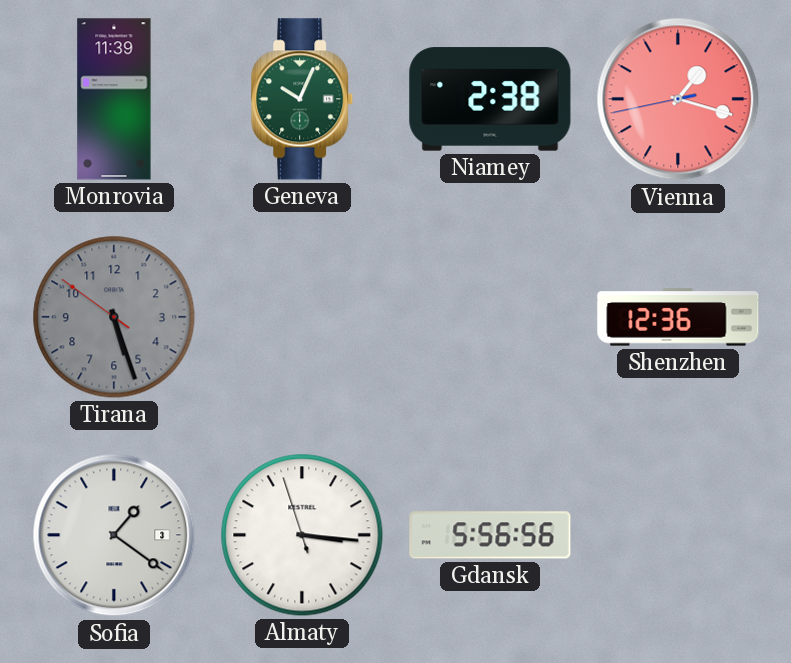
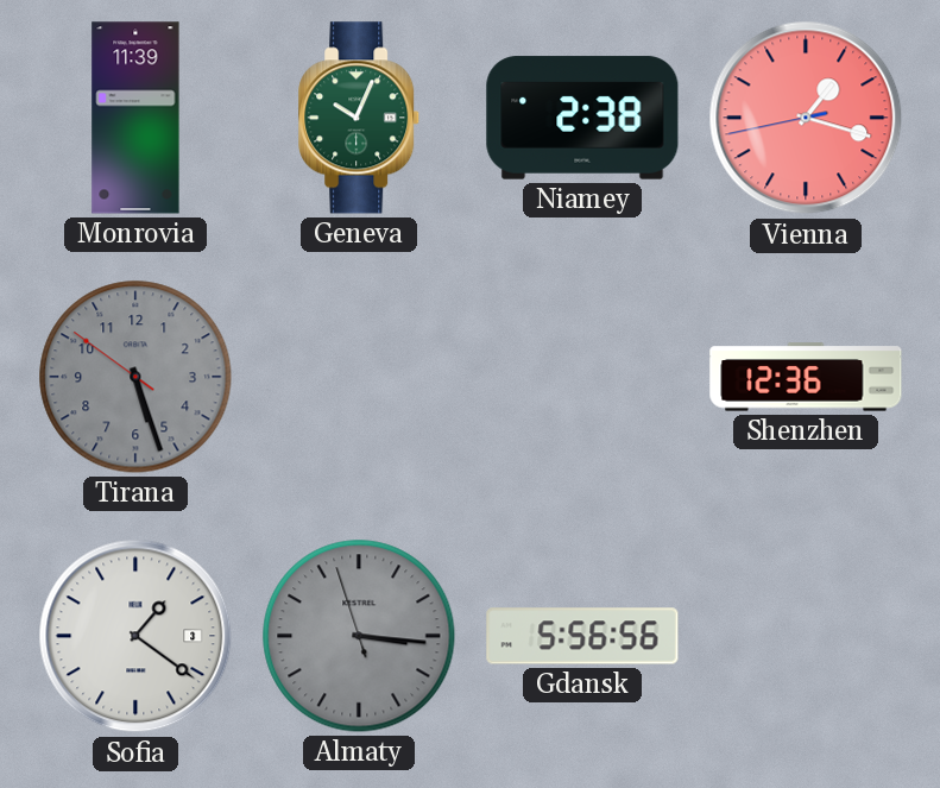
Almaty dial: white -> grey
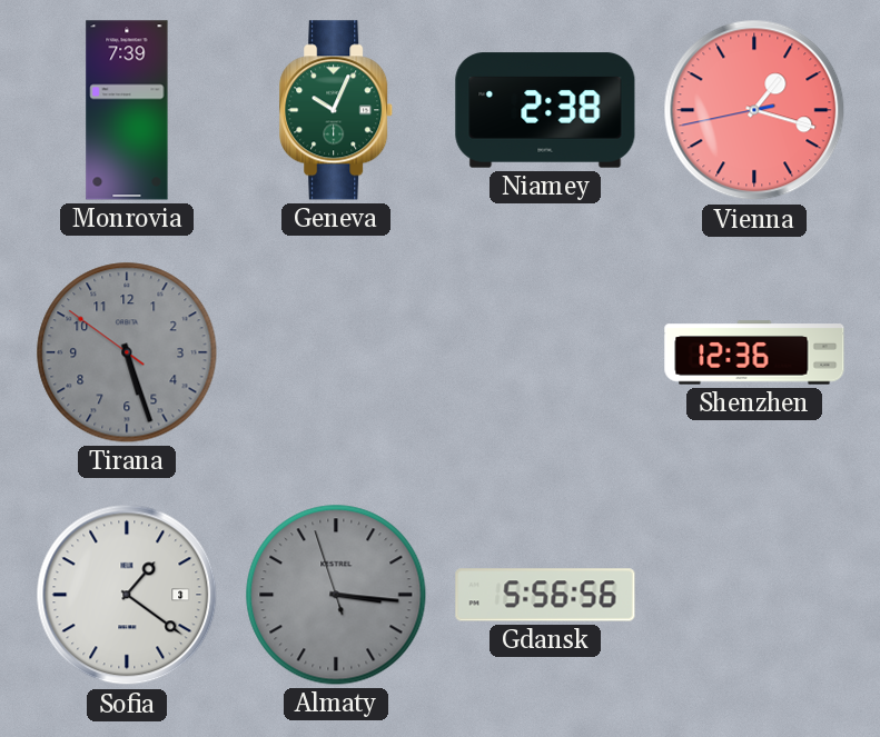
Monrovia: 11:39 -> 7:39
